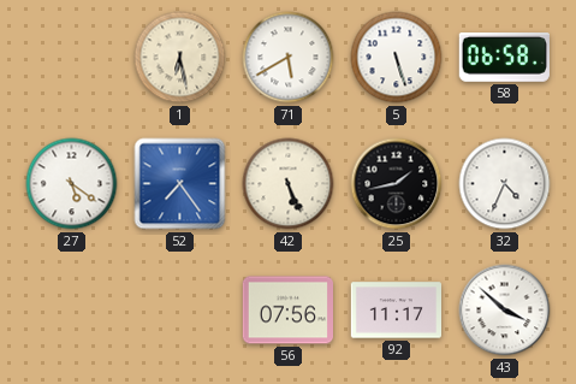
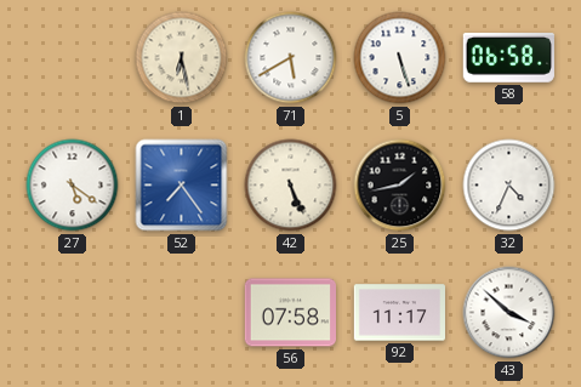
56: 07:56 -> 07:58
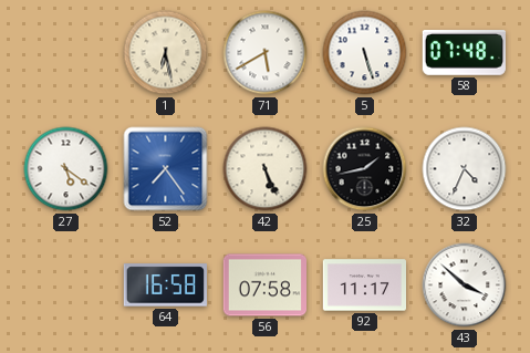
58: 06:58 -> 07:48
64: none -> 16:58
